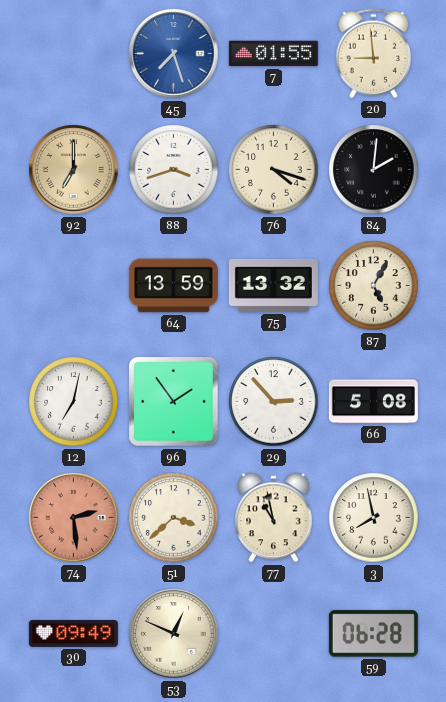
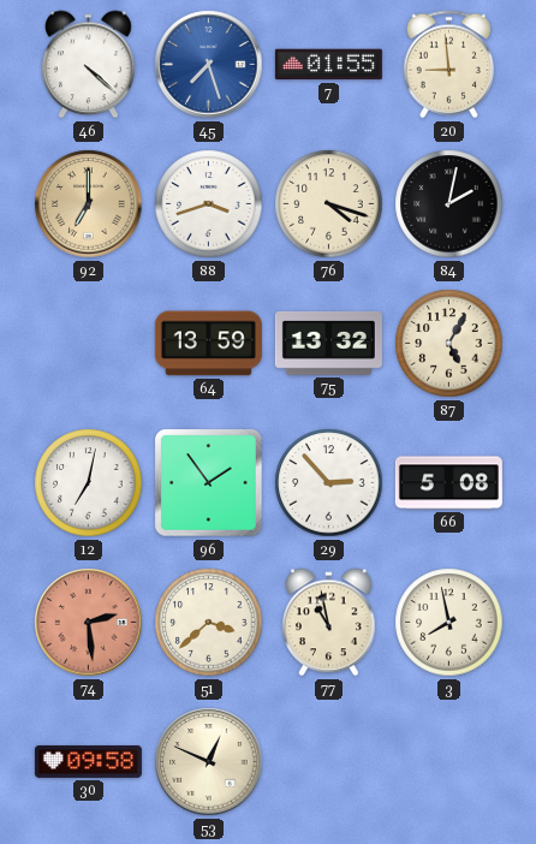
46: none -> 4:22
84: 2:01 -> 2:02
30: 09:49 -> 09:58
59: 06:28 -> none
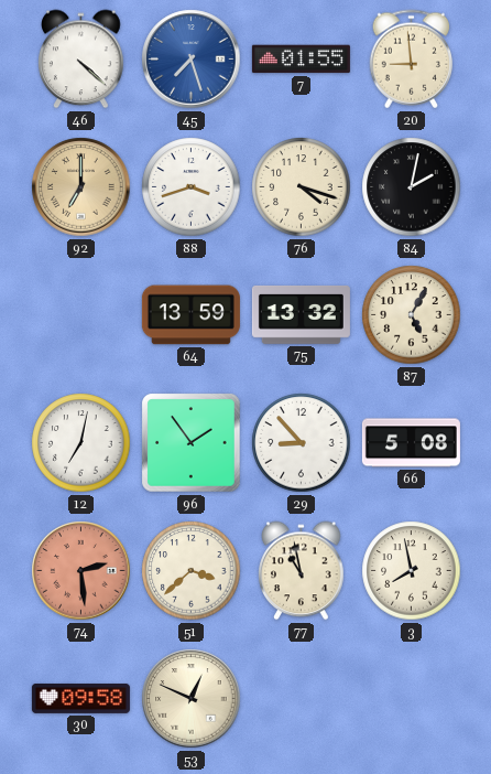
29: 2:53 -> 8:53
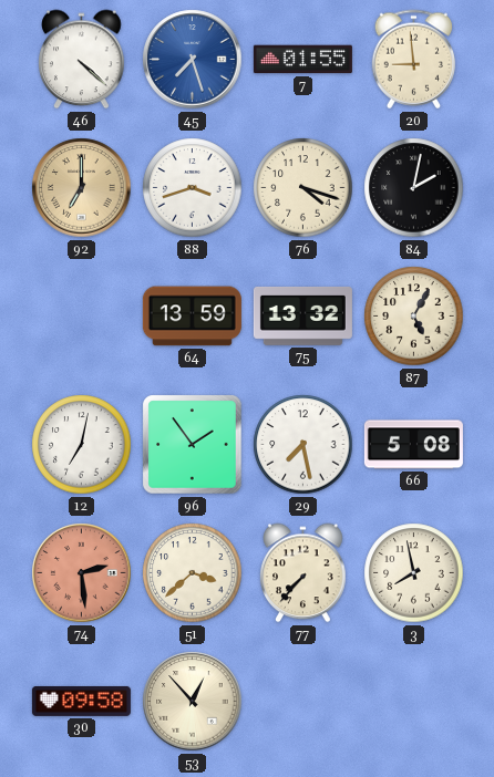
29: 8:53 -> 7:28
77: 10:58 -> 7:37
53: 12:49 -> 12:53
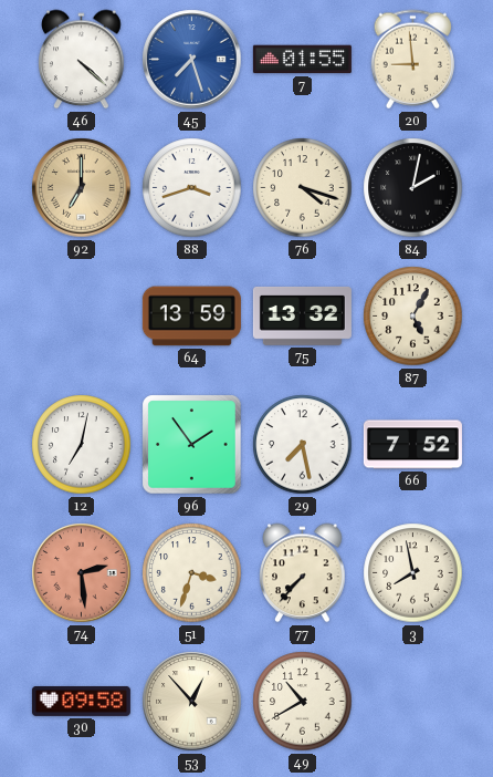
66: 5:08 -> 7:52
51: 3:38 -> 3:33
49: none -> 10:40
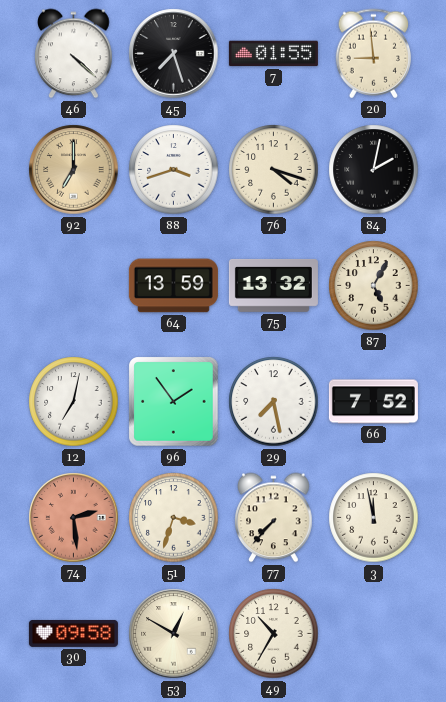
45 dial: blue -> black
3: 7:58 -> 11:58
53: 12:53 -> 12:50
49: 10:40 -> 10:35
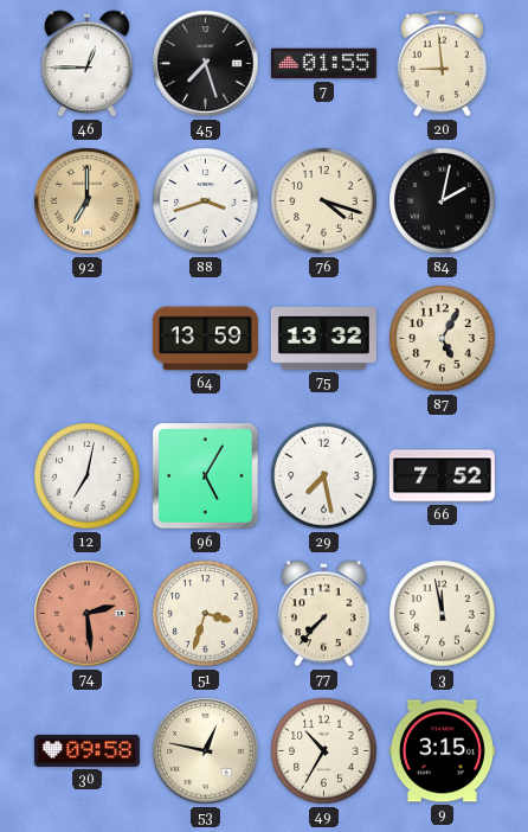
46: 4:22 -> 12:45
96: 1:54 -> 5:05
53: 12:50 -> 12:47
9: none -> 3:15
